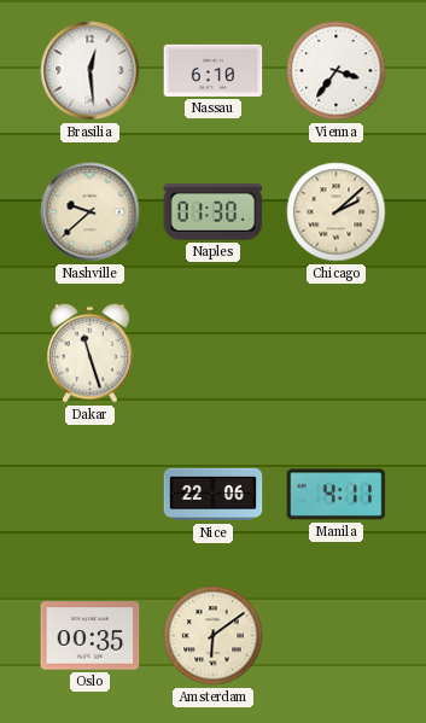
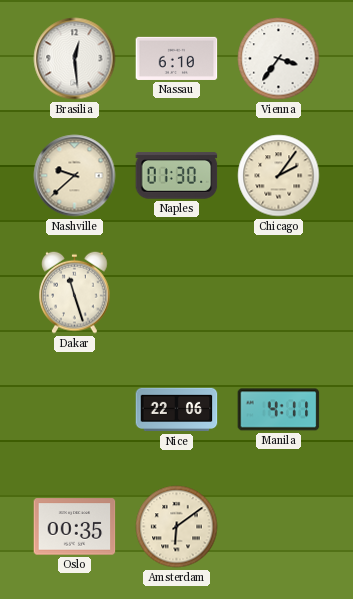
Chicago: 2:08 -> 2:06
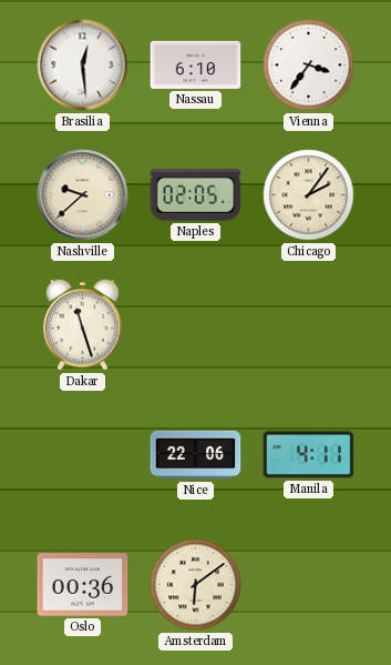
Naples: 01:30 -> 02:05
Oslo: 00:35 -> 00:36
